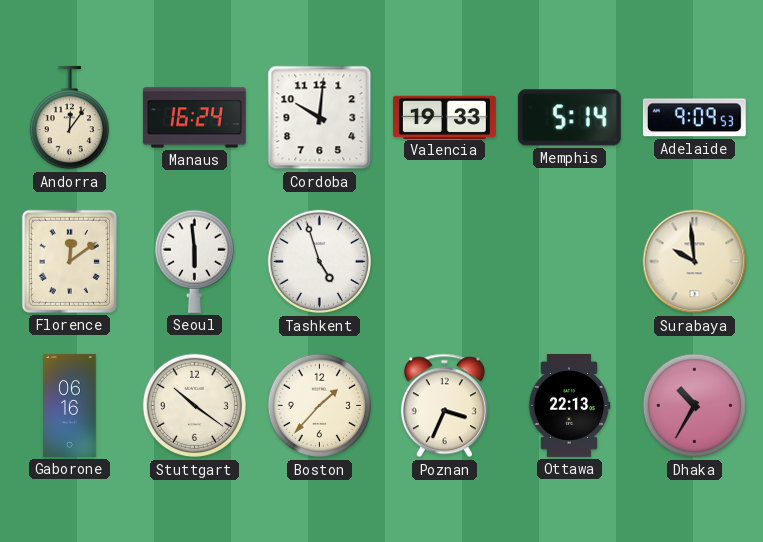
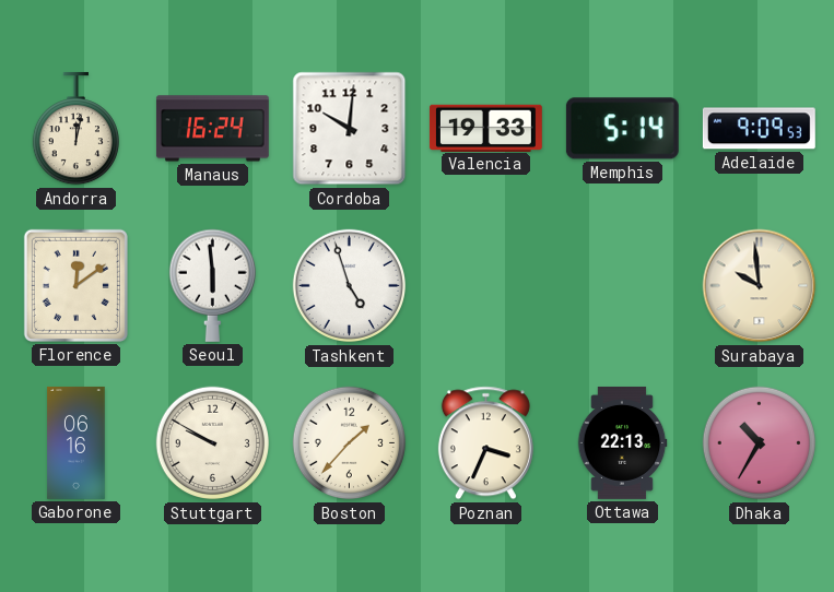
Andorra: 12:06 -> 12:02
Stuttgart: 10:21 -> 9:50
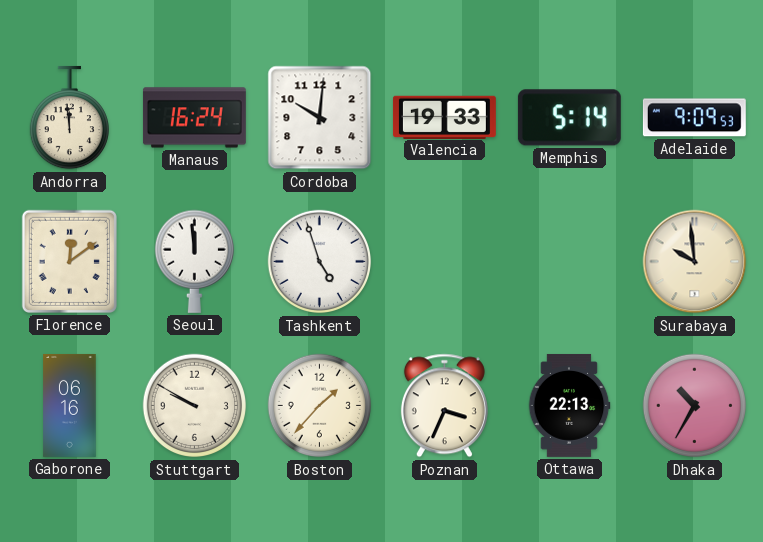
Andorra: 12:02 -> 11:59
Seoul: 5:59 -> 11:59
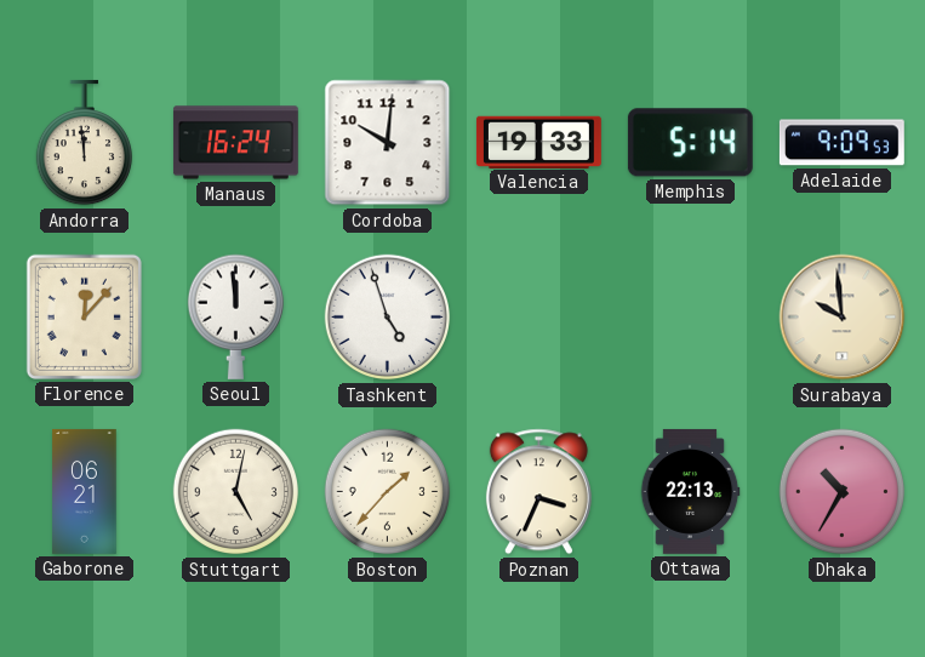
Florence: 12:09 -> 12:07
Gaborone: 06:16 -> 06:21
Stuttgart: 9:50 -> 5:02
